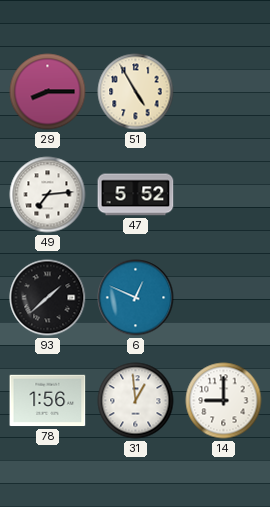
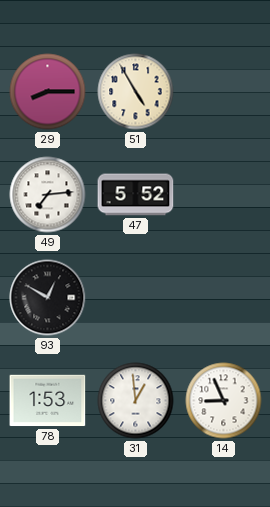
93: 1:38 -> 12:50
6: 12:49 -> none
78: 1:56 -> 1:53
14: 9:00 -> 8:56
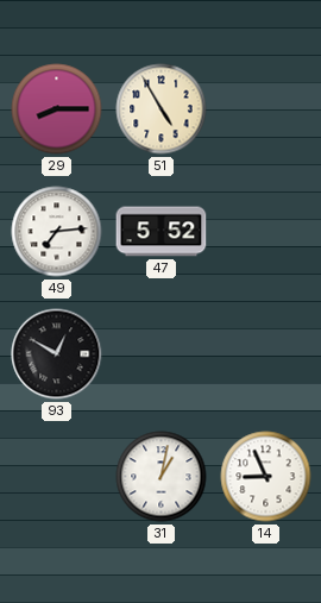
78: 1:53 -> none
31: 12:59 -> 1:02
